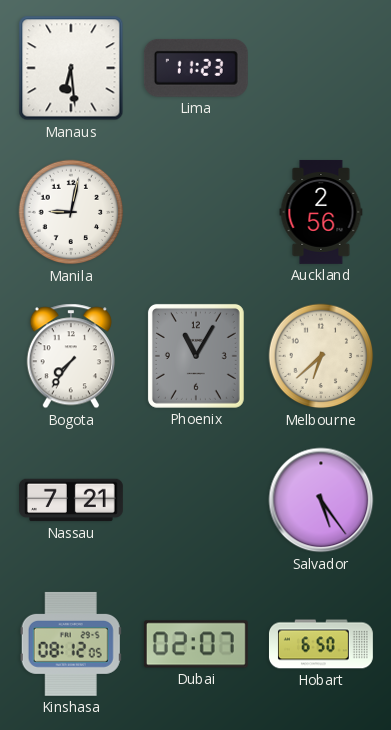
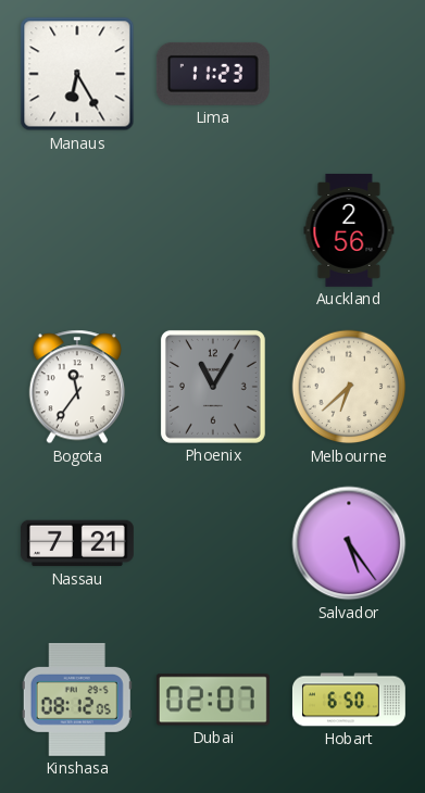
Manaus: 6:29 -> 6:25
Manila: 9:02 -> none
Bogota: 7:36 -> 11:36
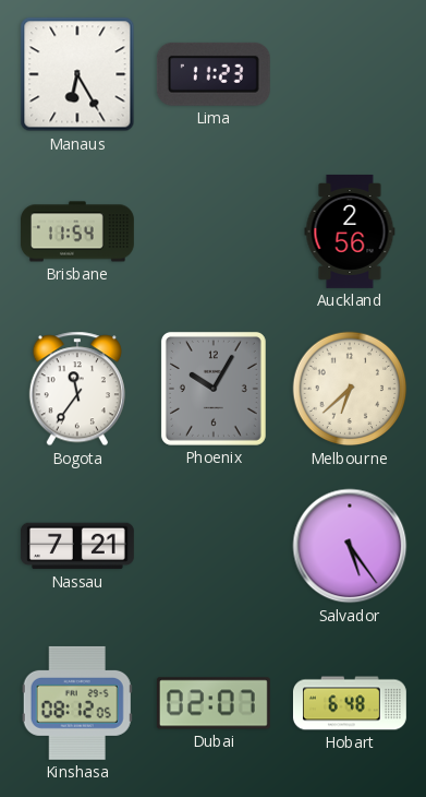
Brisbane: none -> 11:54
Phoenix: 11:05 -> 10:05
Hobart: 6:50 -> 6:48
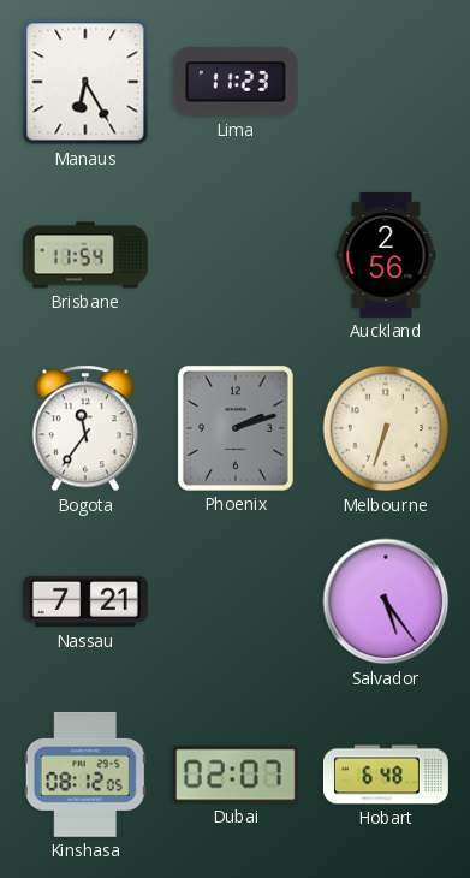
Phoenix: 10:05 -> 2:12
Melbourne: 6:38 -> 6:33
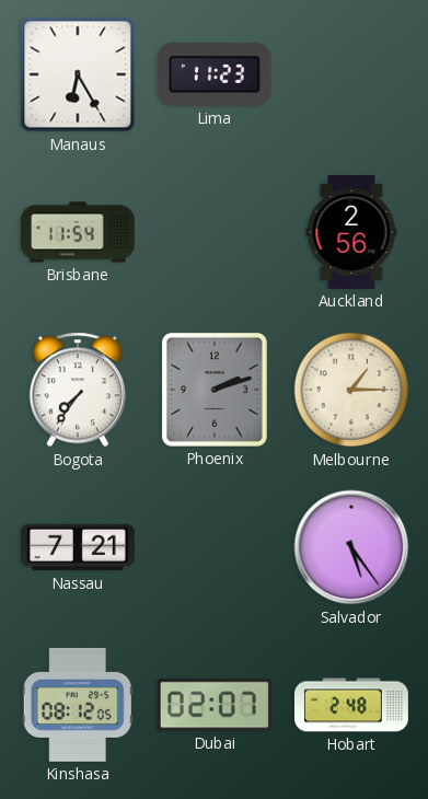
Bogota: 11:36 -> 7:36
Melbourne: 6:33 -> 1:15
Hobart: 6:48 -> 2:48
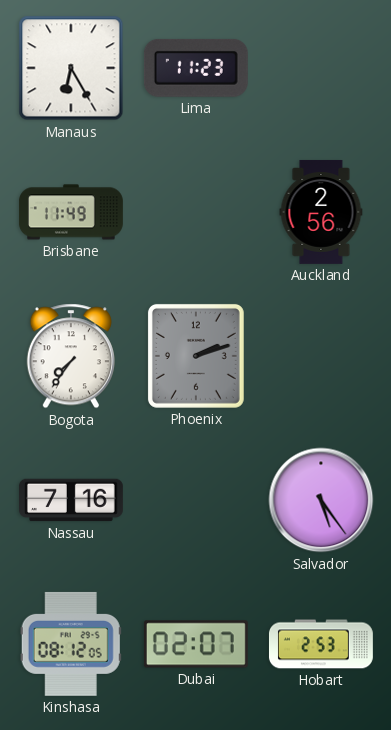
Brisbane: 11:54 -> 11:49
Melbourne: 1:15 -> none
Nassau: 7:21 -> 7:16
Hobart: 2:48 -> 2:53
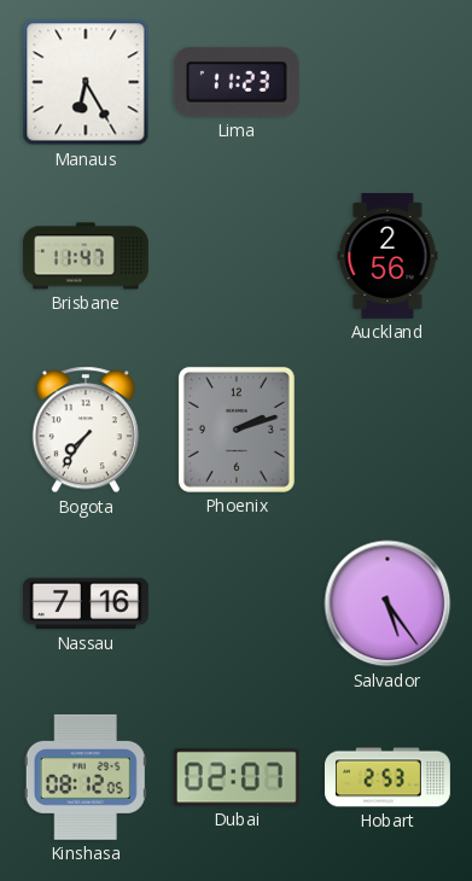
Brisbane: 11:49 -> 11:47
